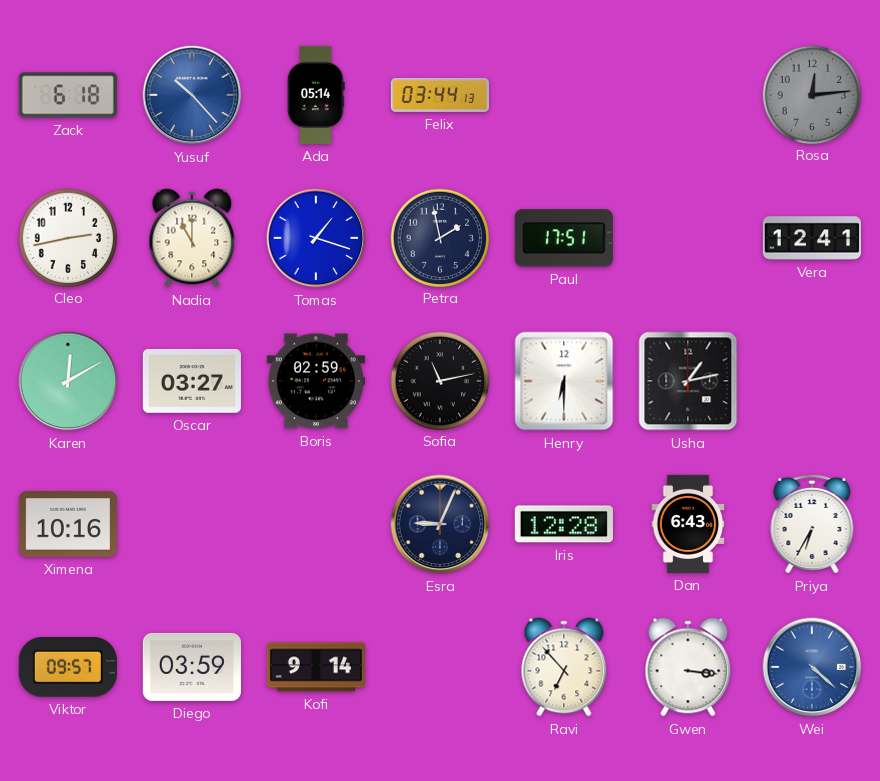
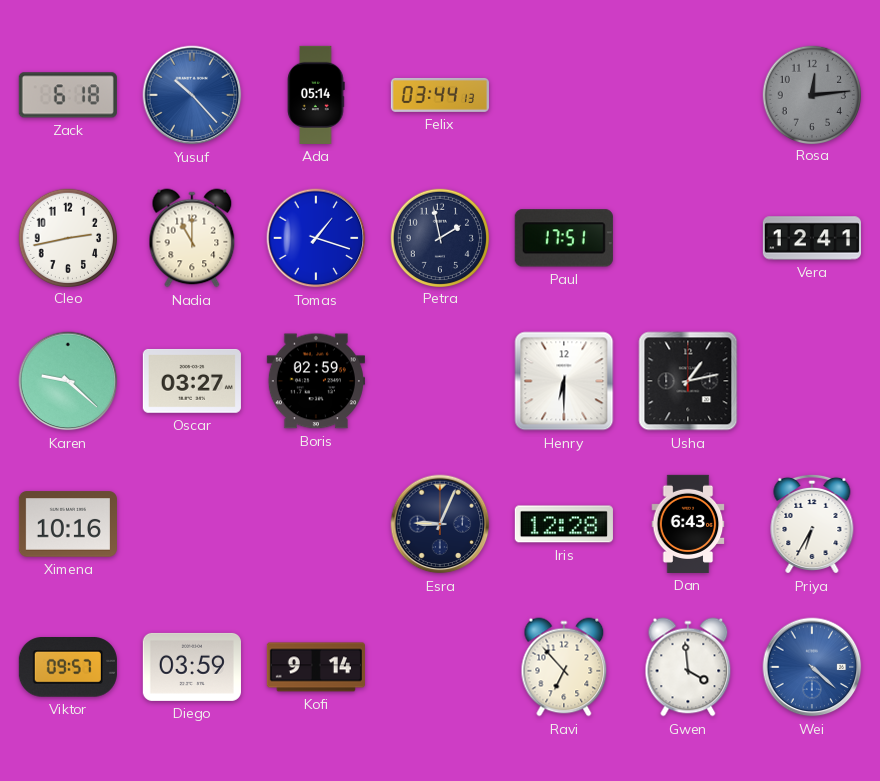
Karen: 12:10 -> 9:22
Sofia: 11:13 -> none
Gwen: 3:16 -> 3:59
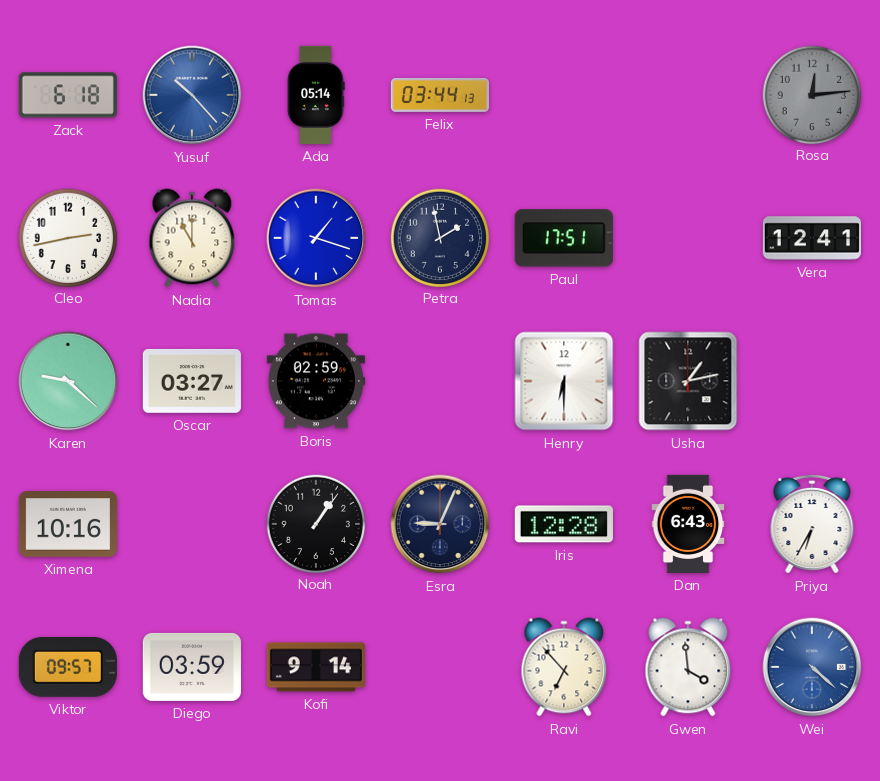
Noah: none -> 1:06
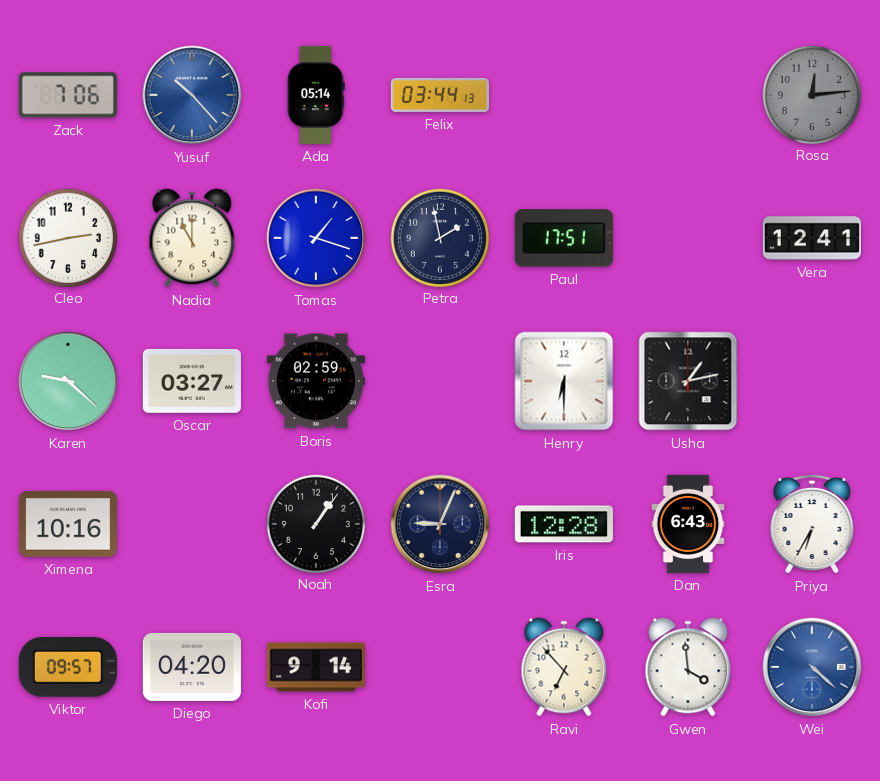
Zack: 6:18 -> 7:06
Diego: 03:59 -> 04:20
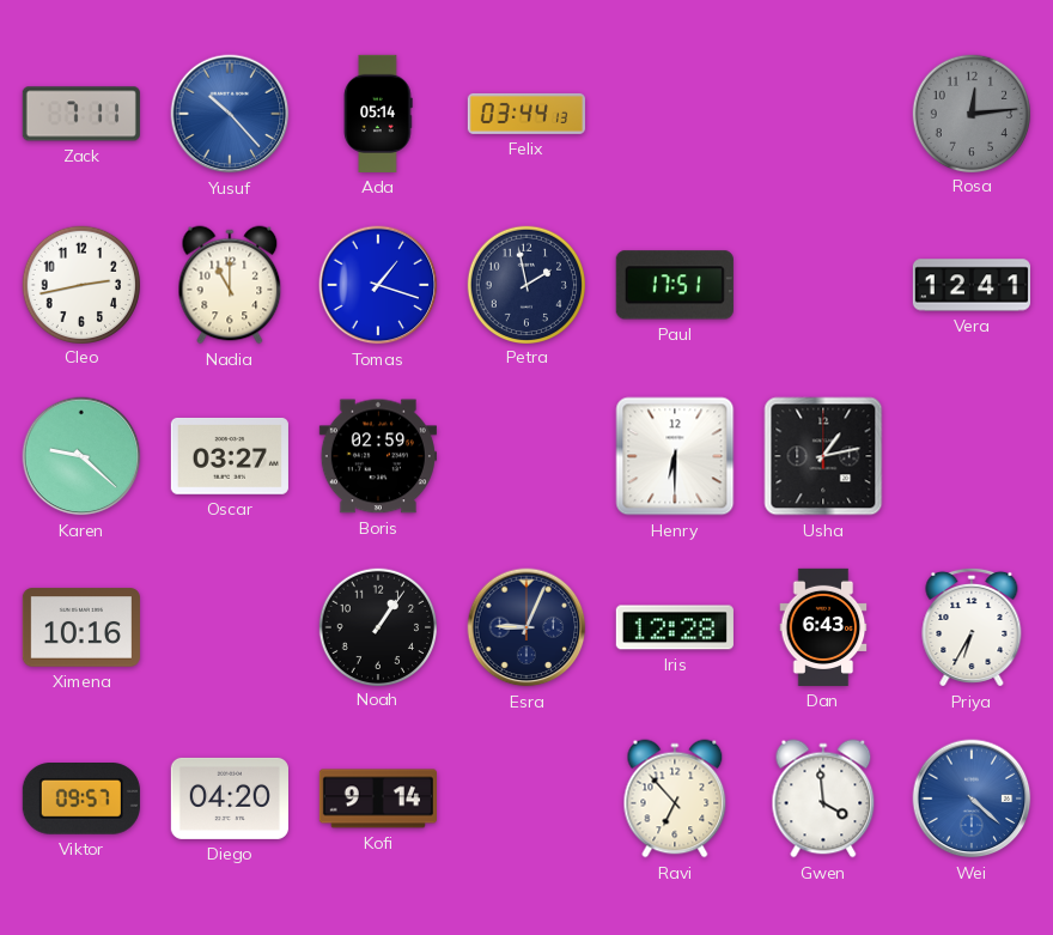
Zack: 7:06 -> 7:11
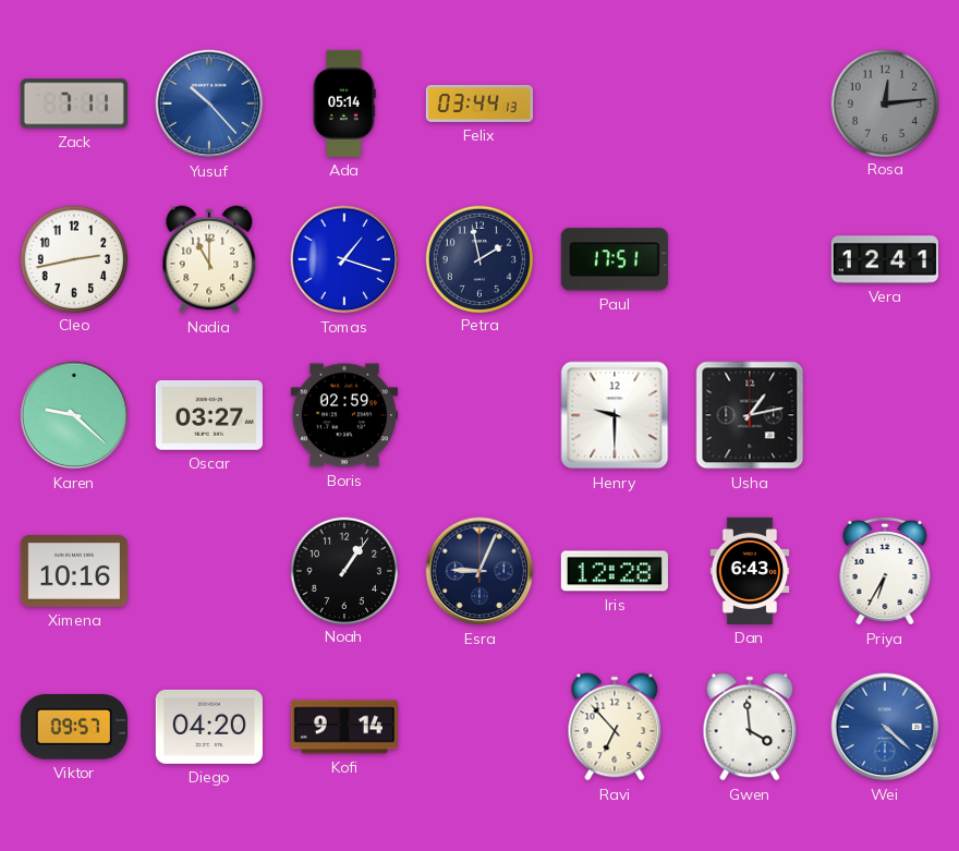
Henry: 6:30 -> 9:30
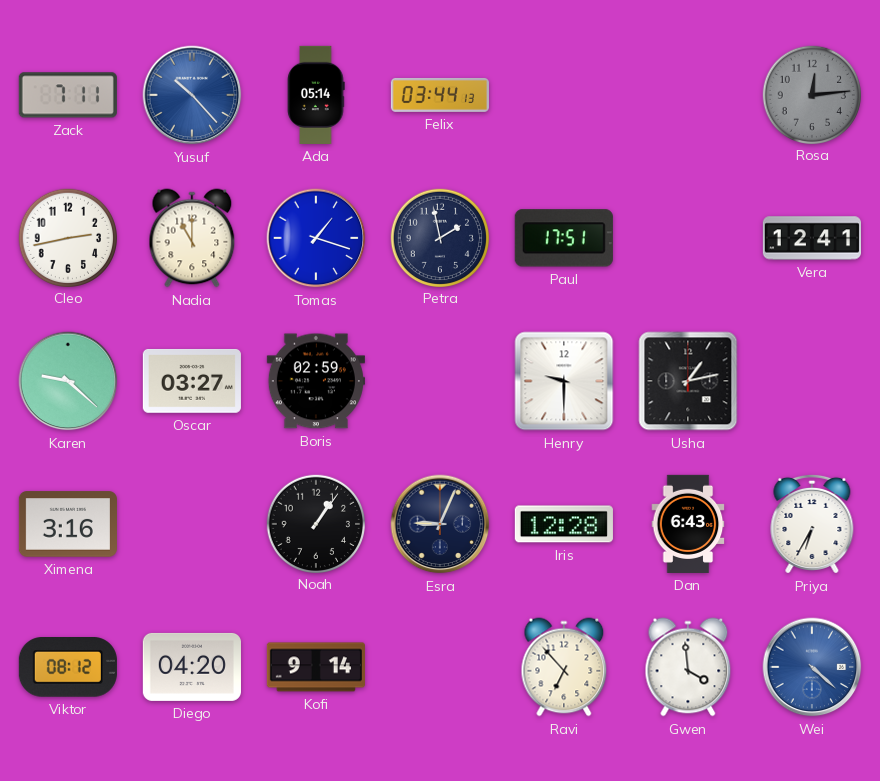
Ximena: 10:16 -> 3:16
Viktor: 09:57 -> 08:12
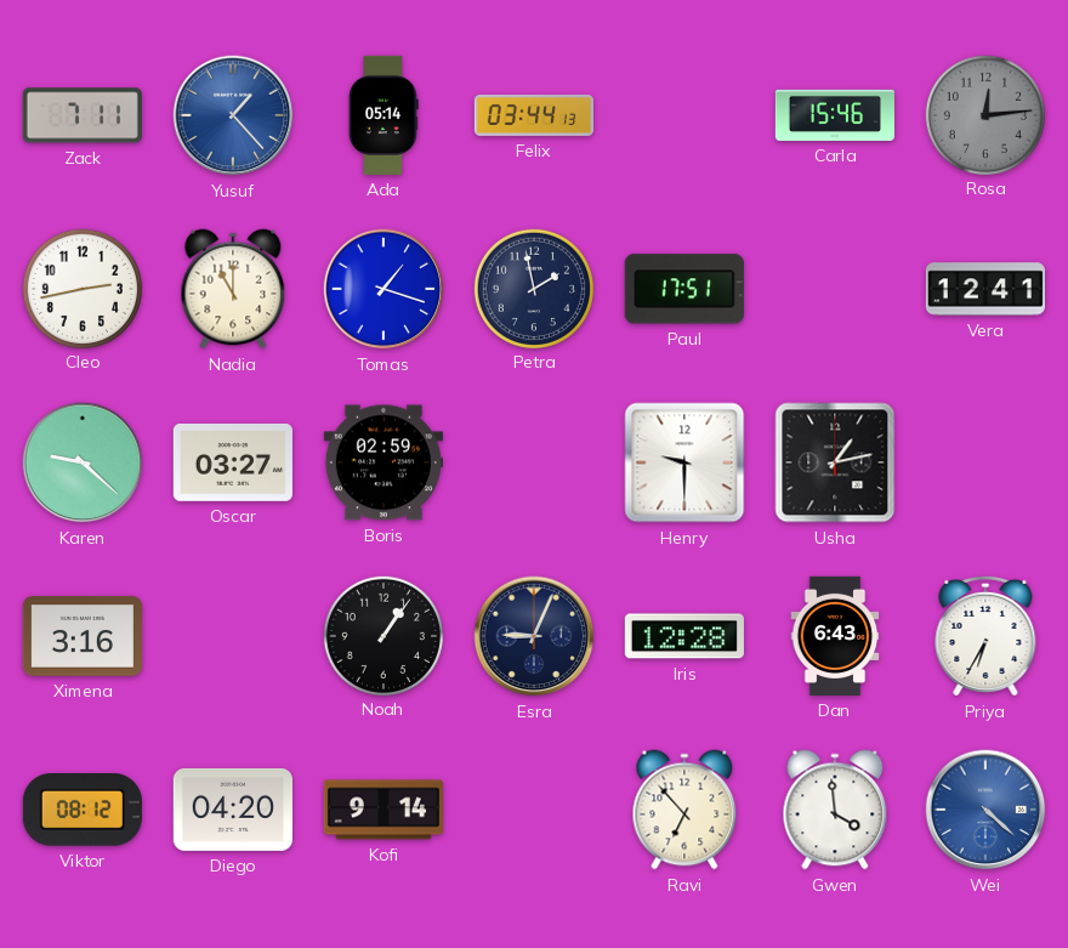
Yusuf: 10:23 -> 1:23
Carla: none -> 15:46
